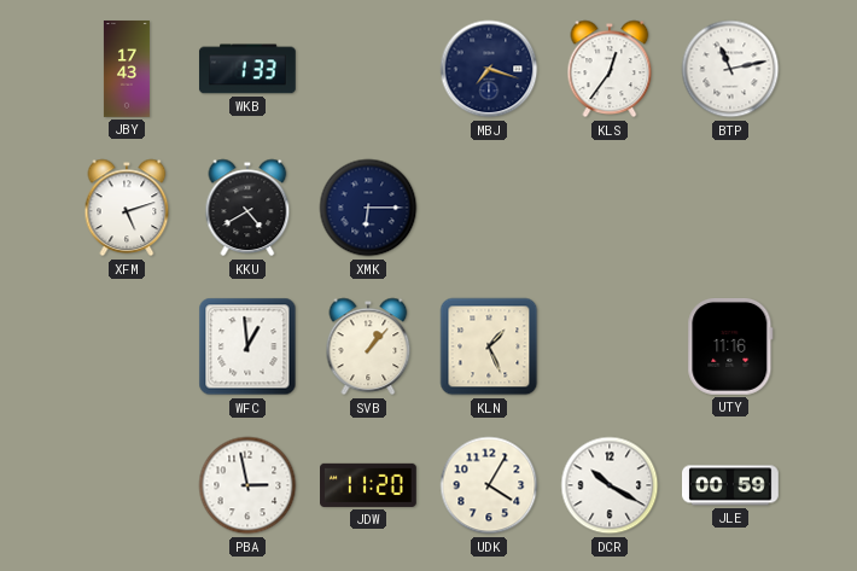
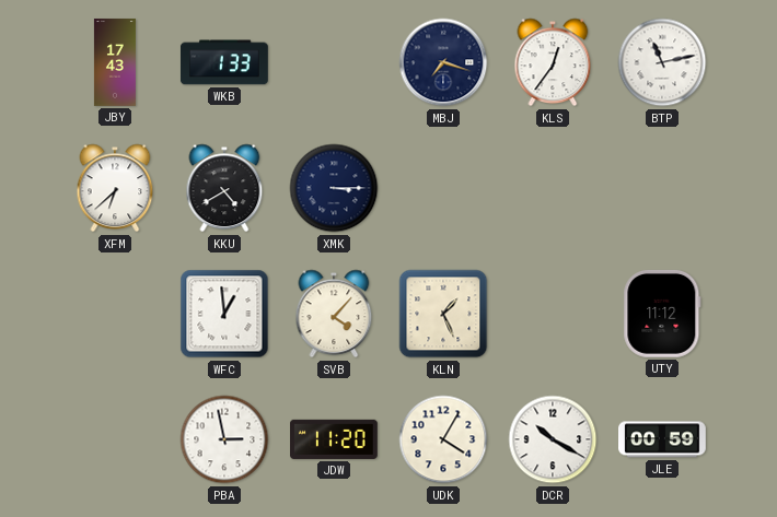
XFM: 5:12 -> 6:38
XMK: 6:15 -> 3:15
SVB: 1:07 -> 4:07
UTY: 11:16 -> 11:12
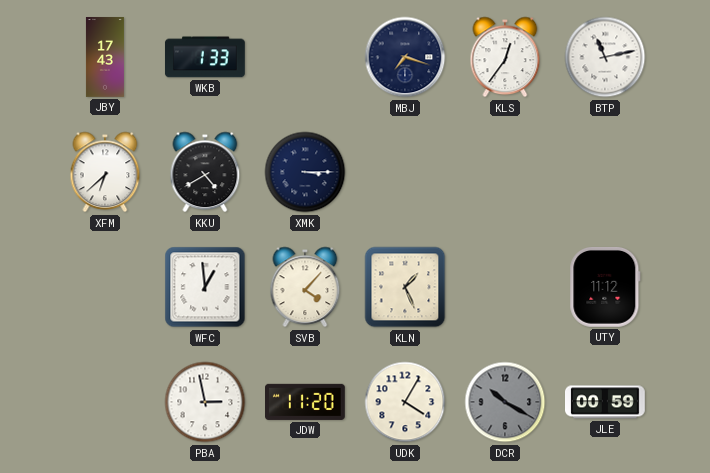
DCR dial: white -> grey
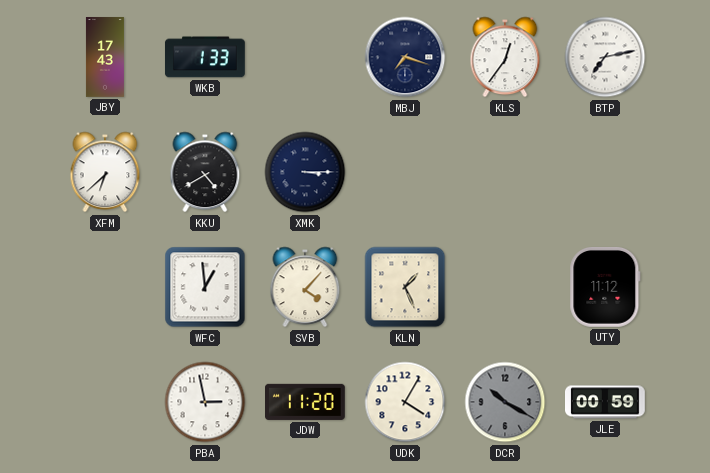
BTP: 11:13 -> 7:13
